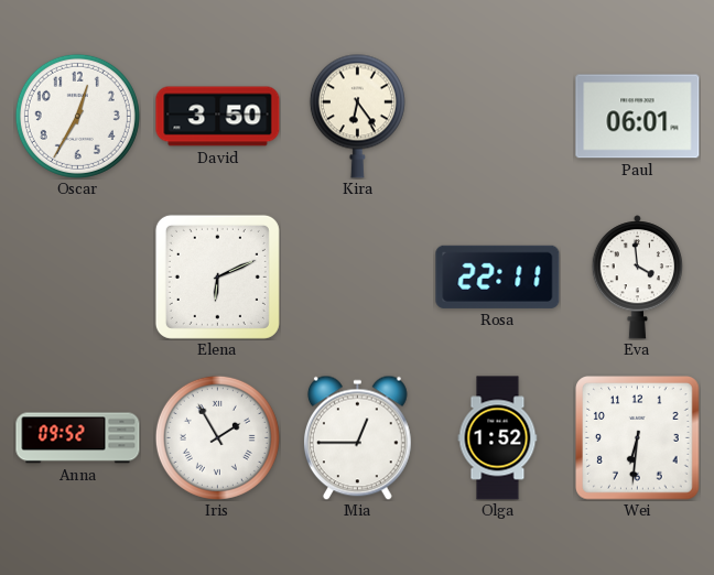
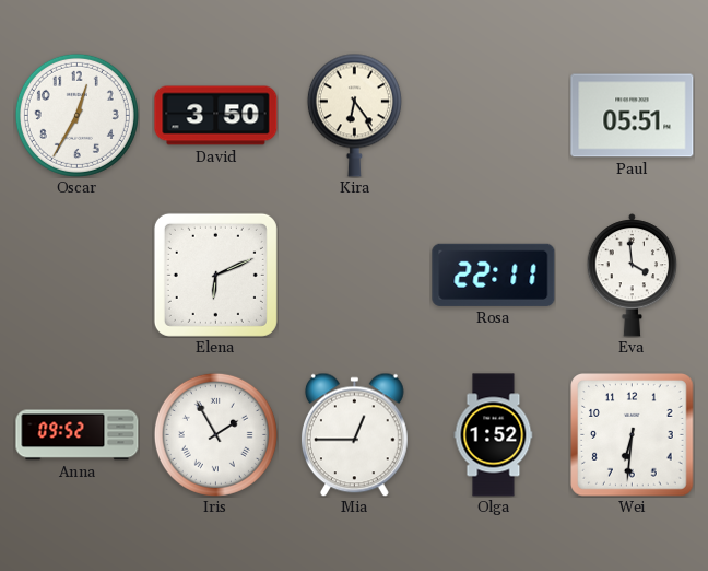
Paul: 06:01 -> 05:51
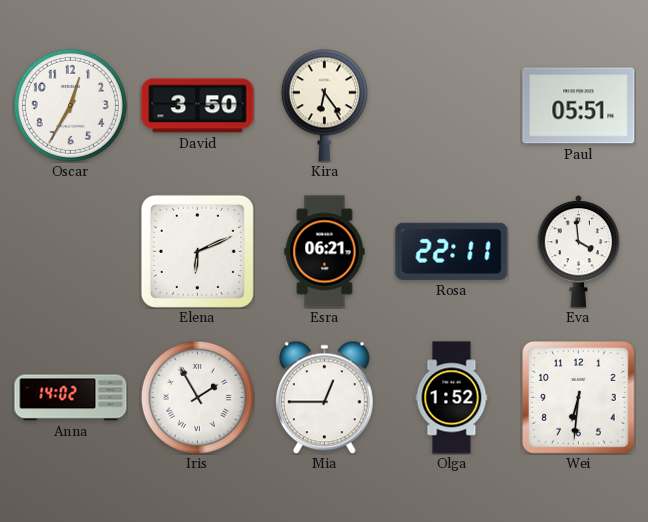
Esra: none -> 06:21
Anna: 09:52 -> 14:02
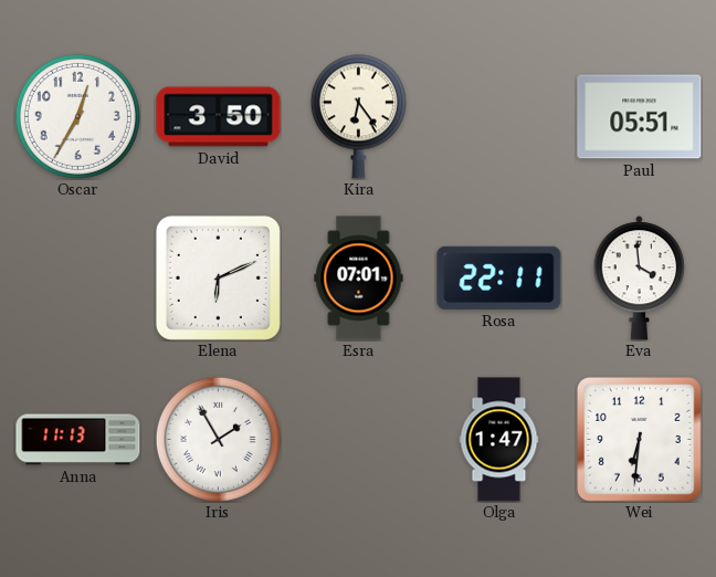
Esra: 06:21 -> 07:01
Anna: 14:02 -> 11:13
Mia: 12:45 -> none
Olga: 1:52 -> 1:47
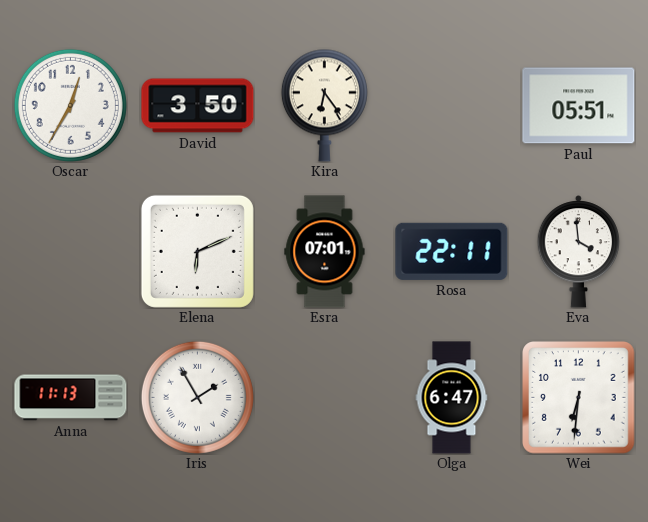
Olga: 1:47 -> 6:47
